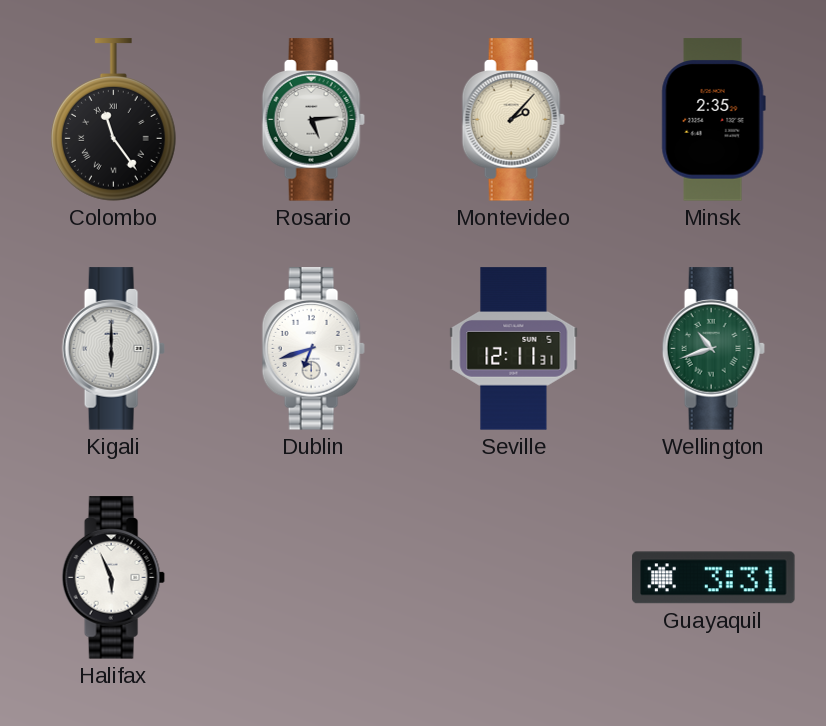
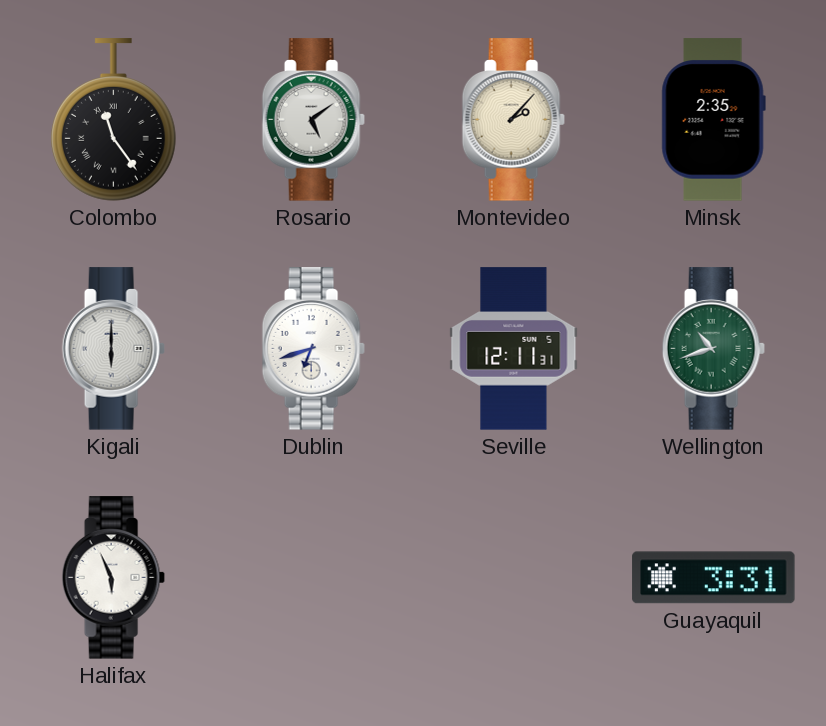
Rosario: 5:14 -> 5:09
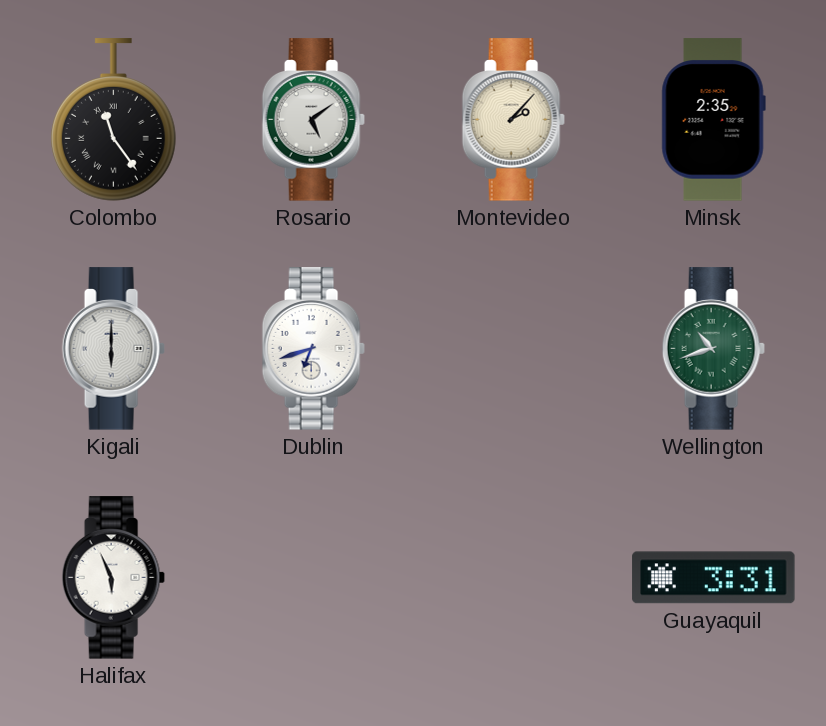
Seville: 12:11 -> none
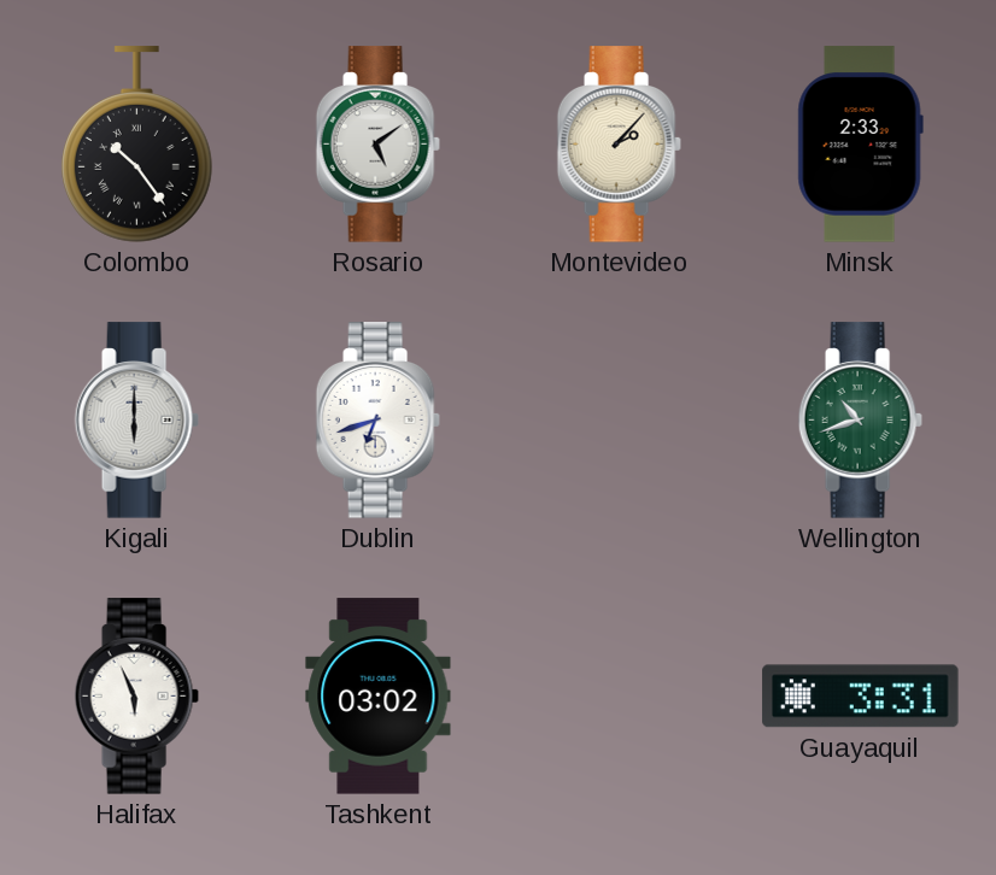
Colombo: 11:24 -> 10:24
Minsk: 2:35 -> 2:33
Tashkent: none -> 03:02
